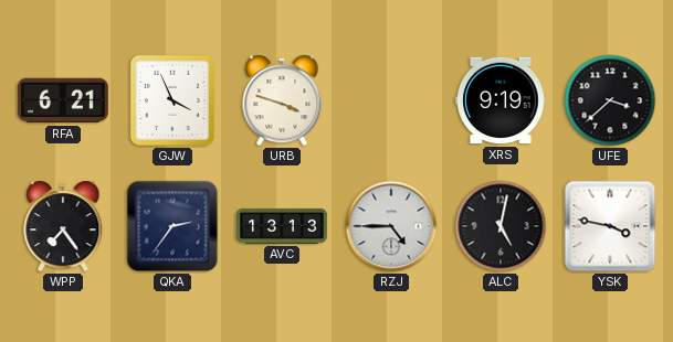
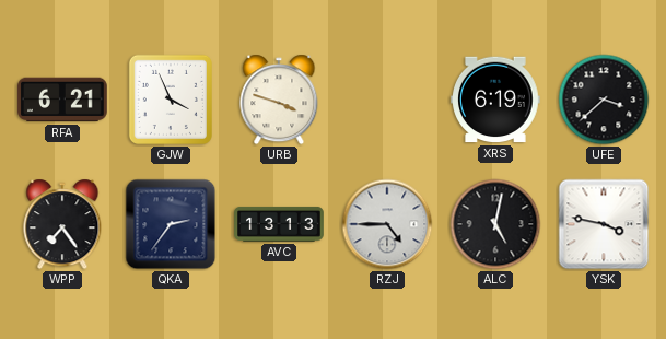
XRS: 9:19 -> 6:19
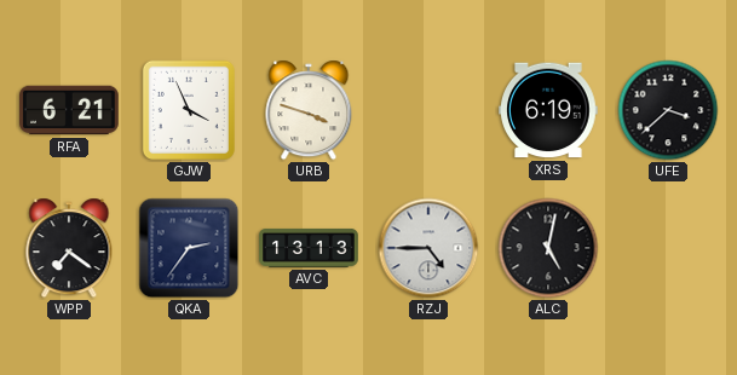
WPP: 7:24 -> 7:21
YSK: 3:47 -> none
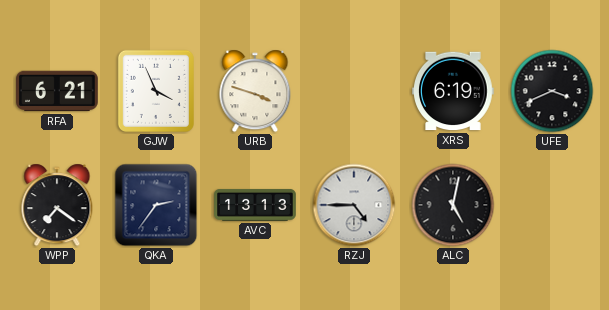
UFE: 3:38 -> 3:41
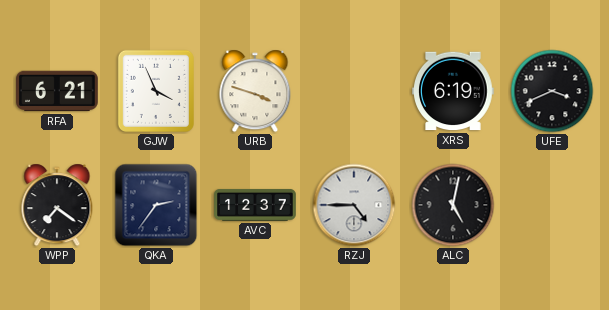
AVC: 13:13 -> 12:37
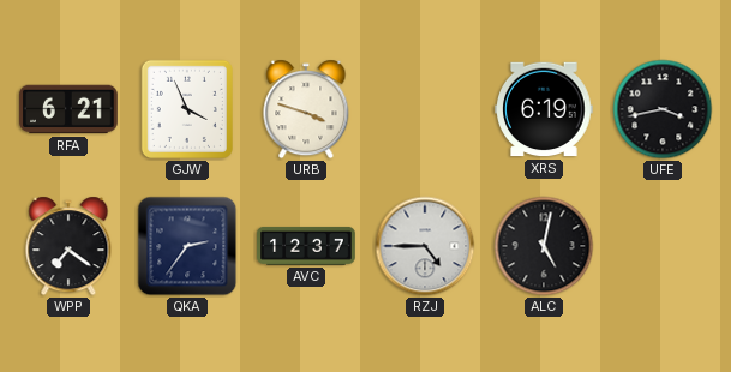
UFE: 3:41 -> 3:43
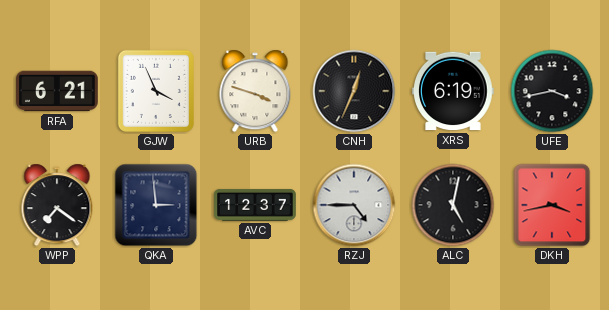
CNH: none -> 12:34
QKA: 2:36 -> 2:59
DKH: none -> 3:43
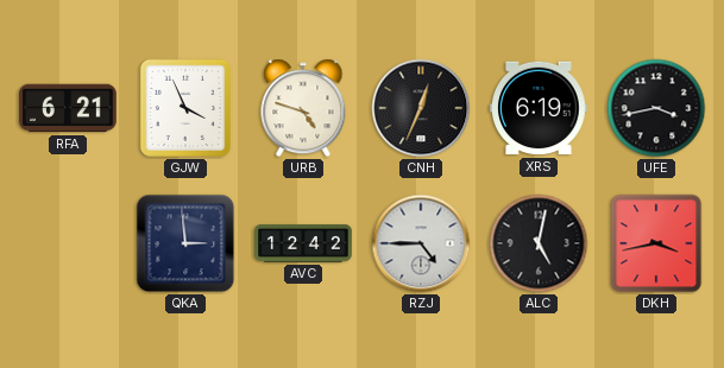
URB: 3:48 -> 4:48
WPP: 7:21 -> none
AVC: 12:37 -> 12:42
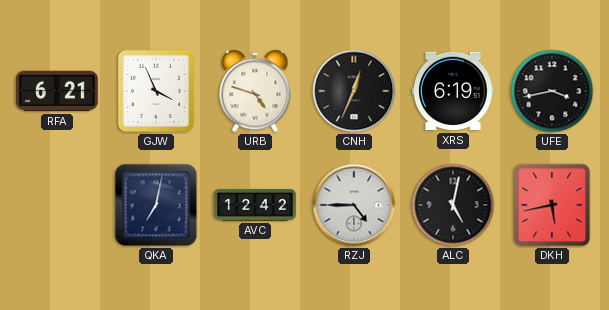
QKA: 2:59 -> 7:02
DKH: 3:43 -> 5:43
